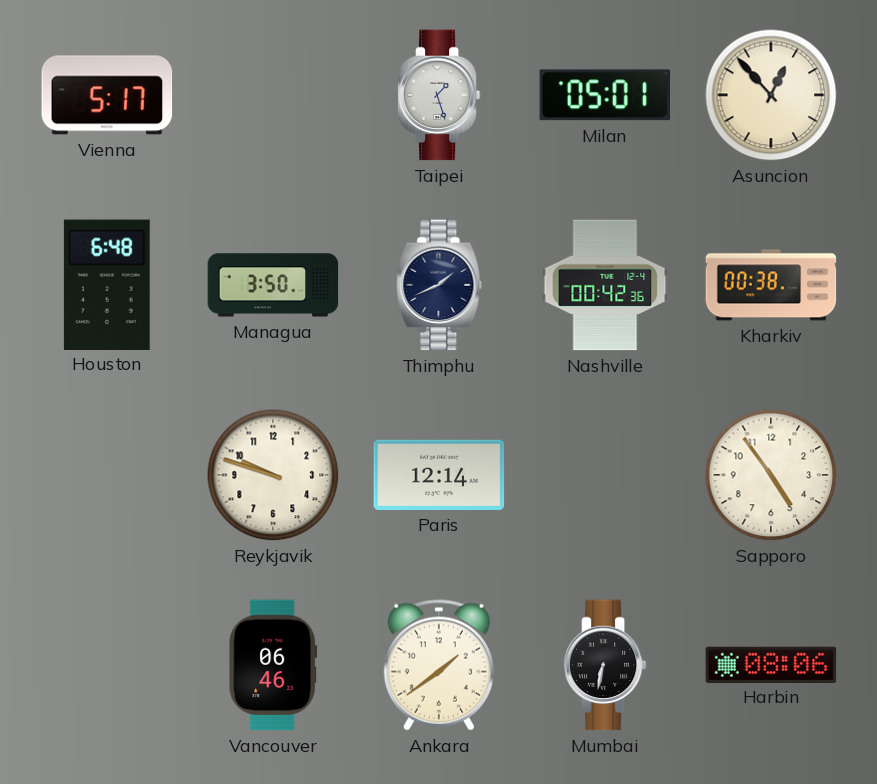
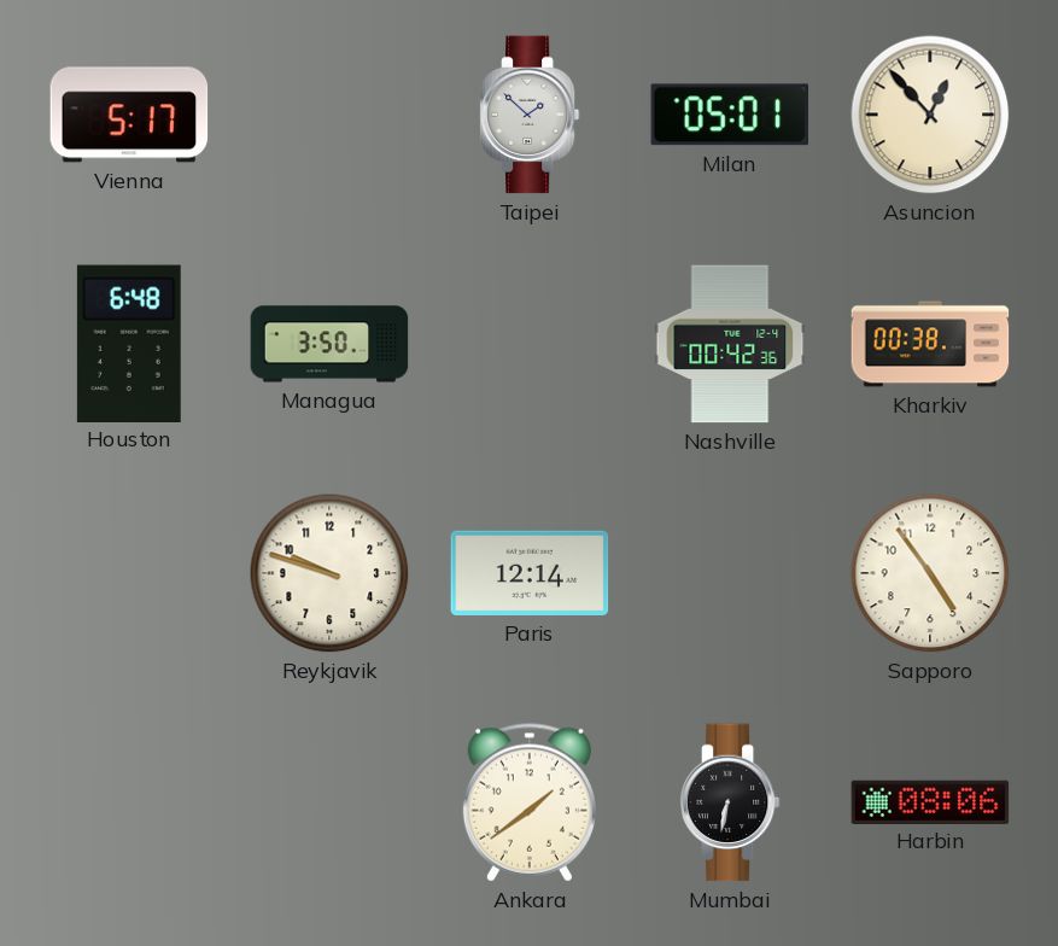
Taipei: 1:27 -> 1:52
Thimphu: 1:41 -> none
Vancouver: 06:46 -> none
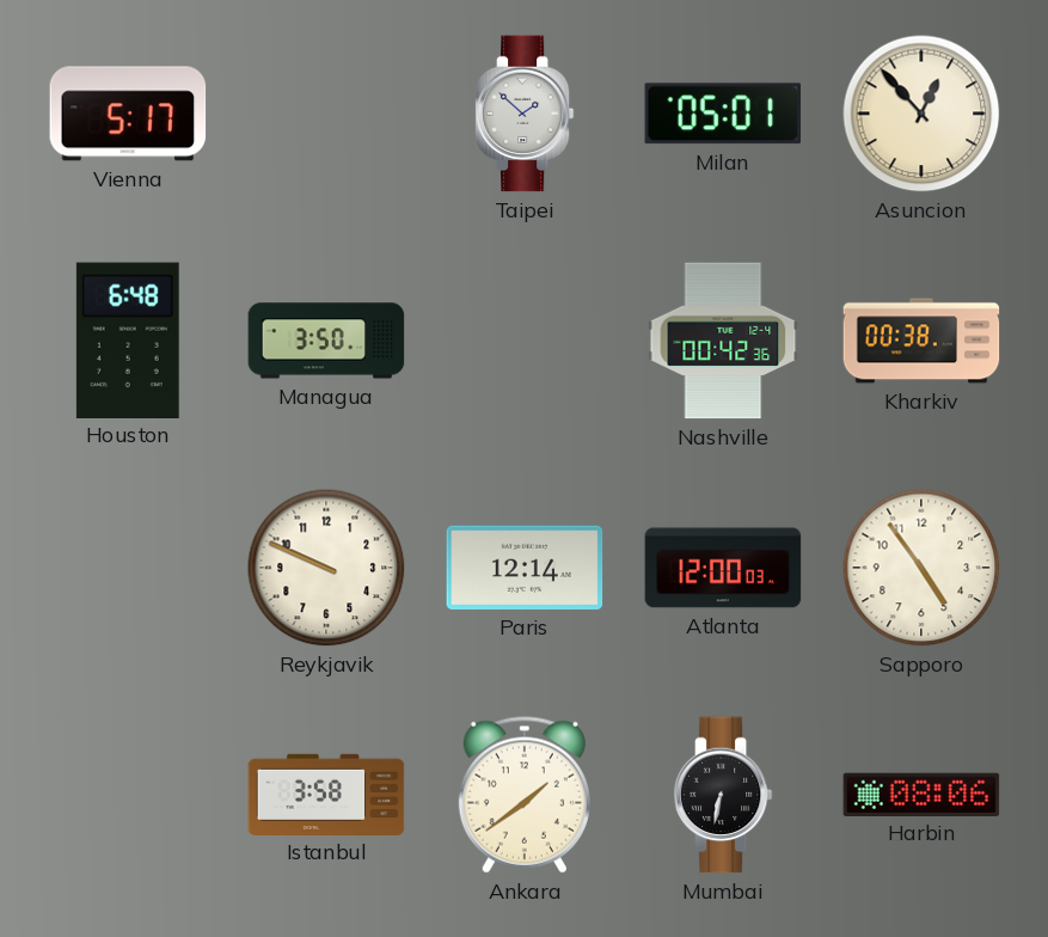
Reykjavik: 9:48 -> 9:49
Atlanta: none -> 12:00
Istanbul: none -> 3:58
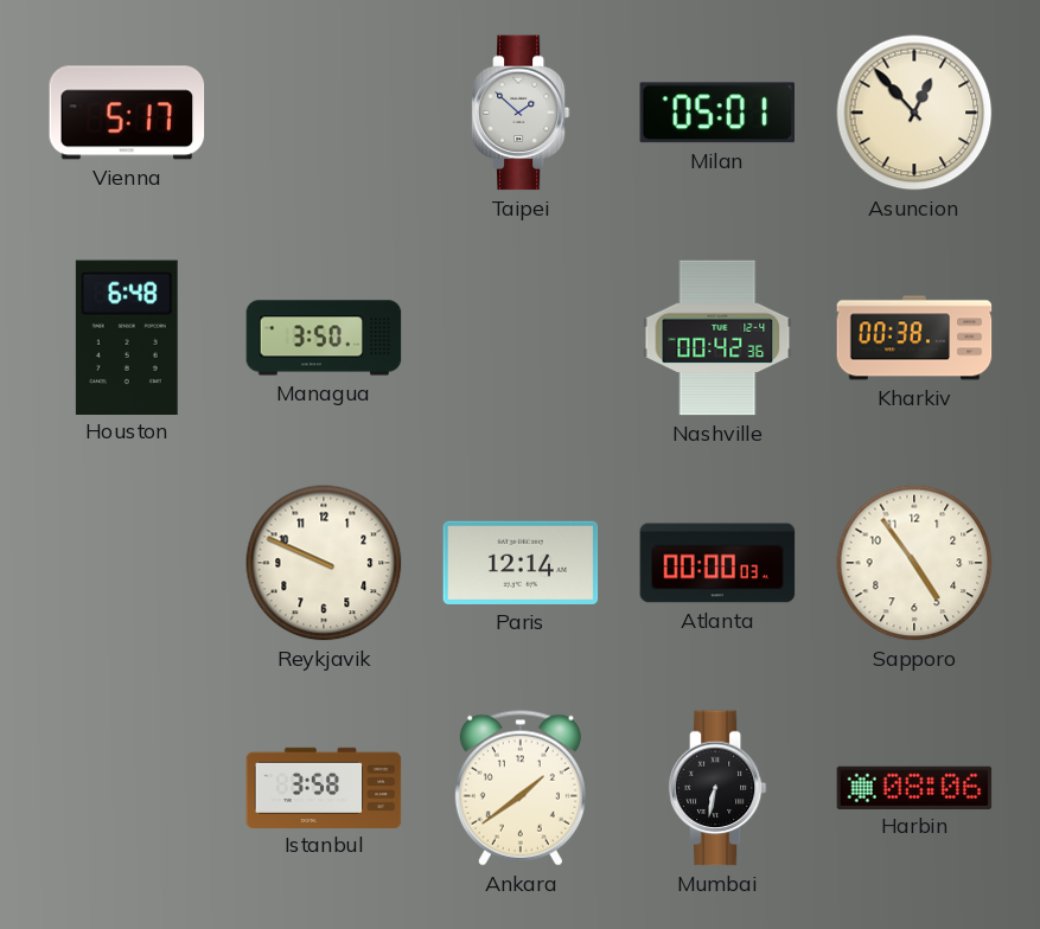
Atlanta: 12:00 -> 00:00
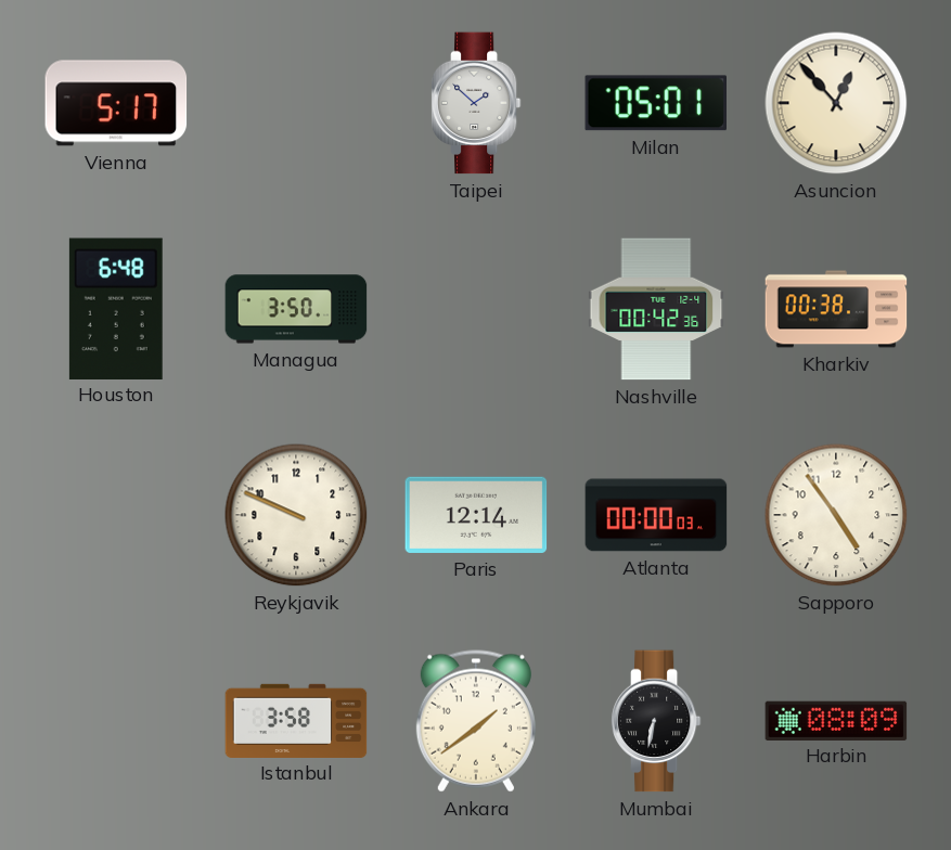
Harbin: 08:06 -> 08:09
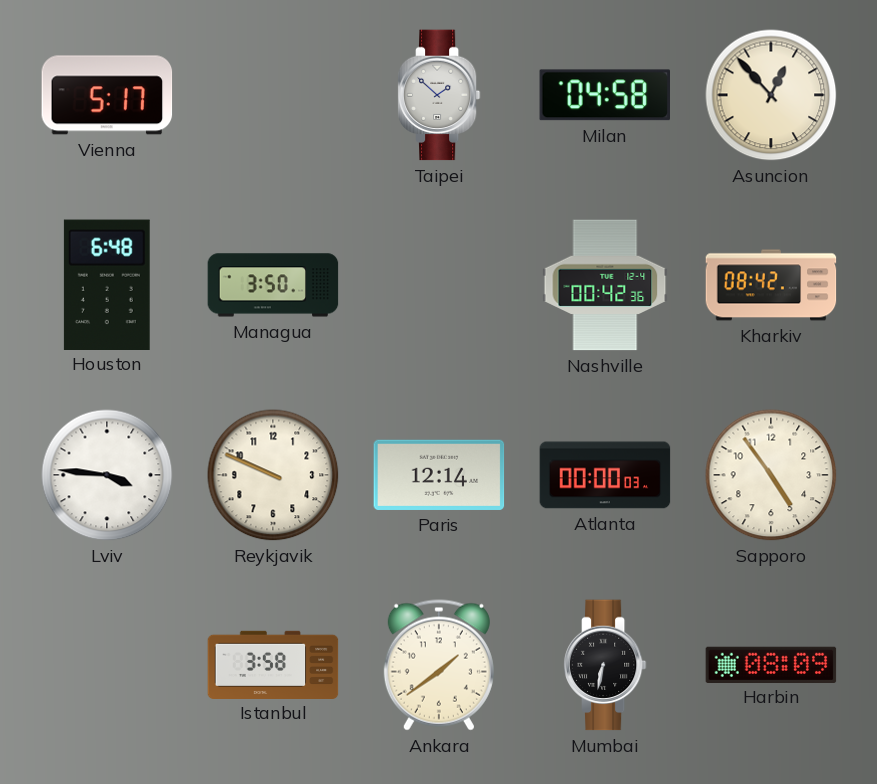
Milan: 05:01 -> 04:58
Kharkiv: 00:38 -> 08:42
Lviv: none -> 3:46
